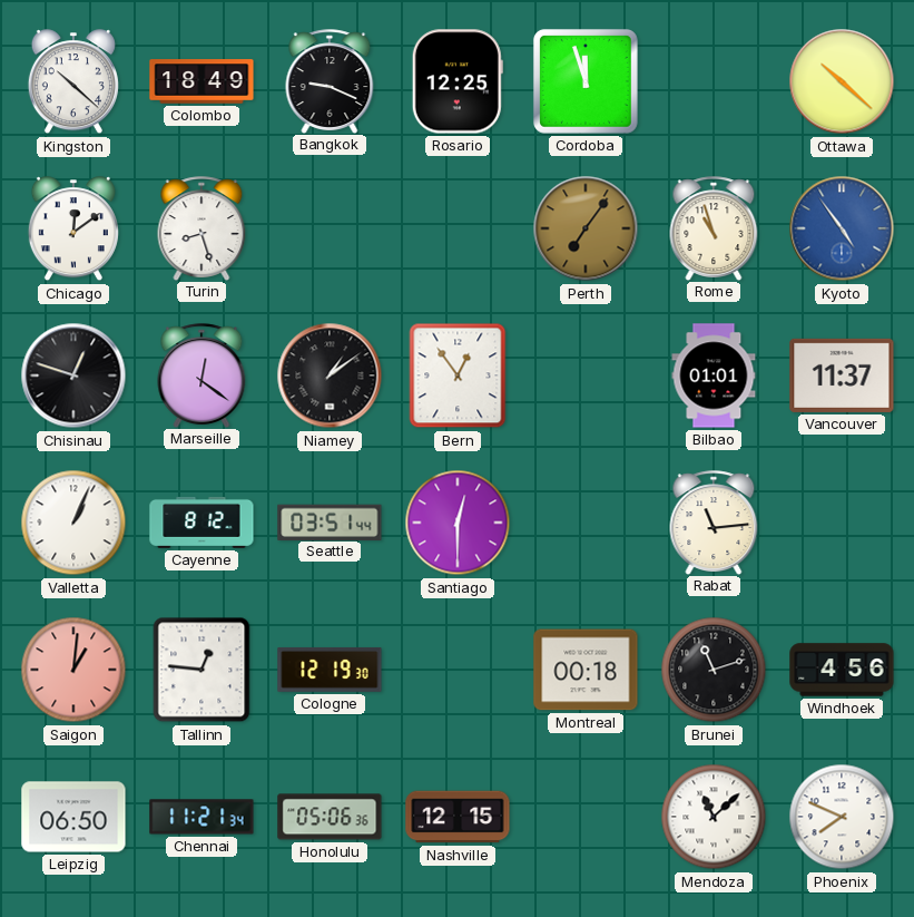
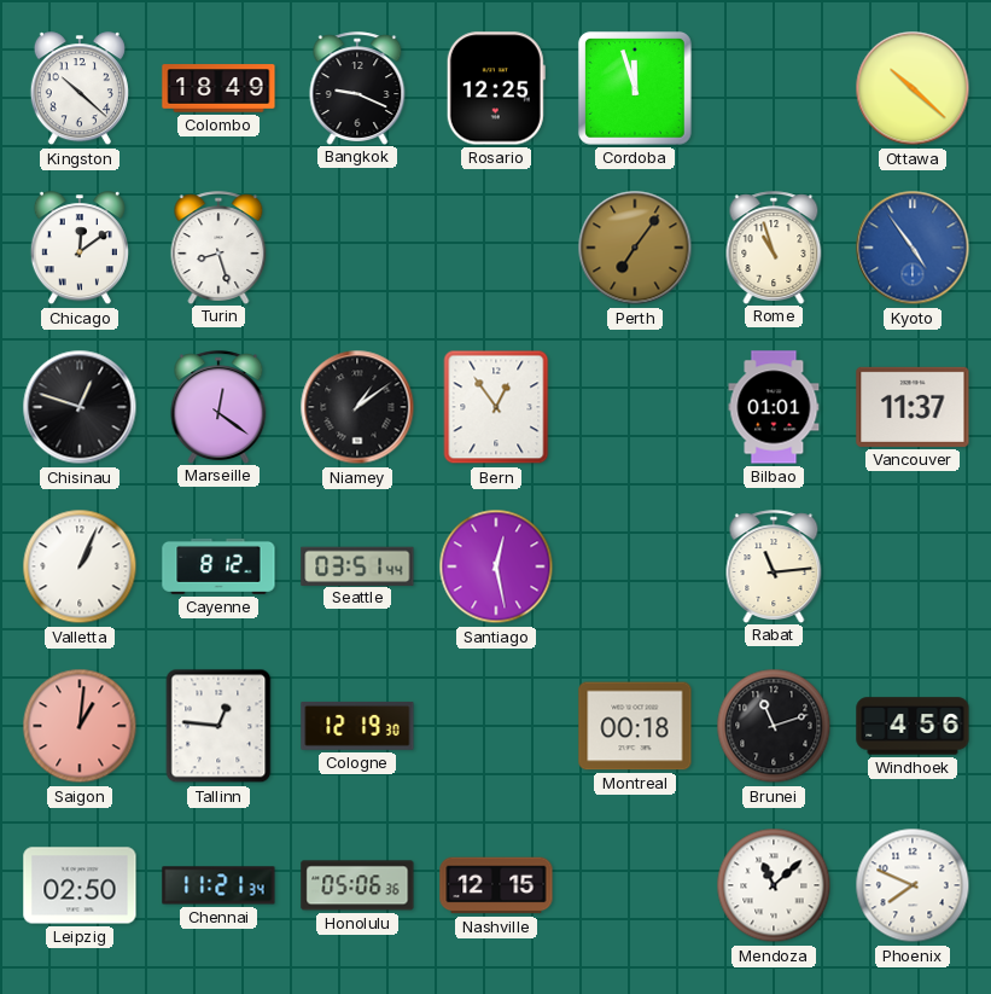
Santiago: 12:30 -> 12:28
Leipzig: 06:50 -> 02:50
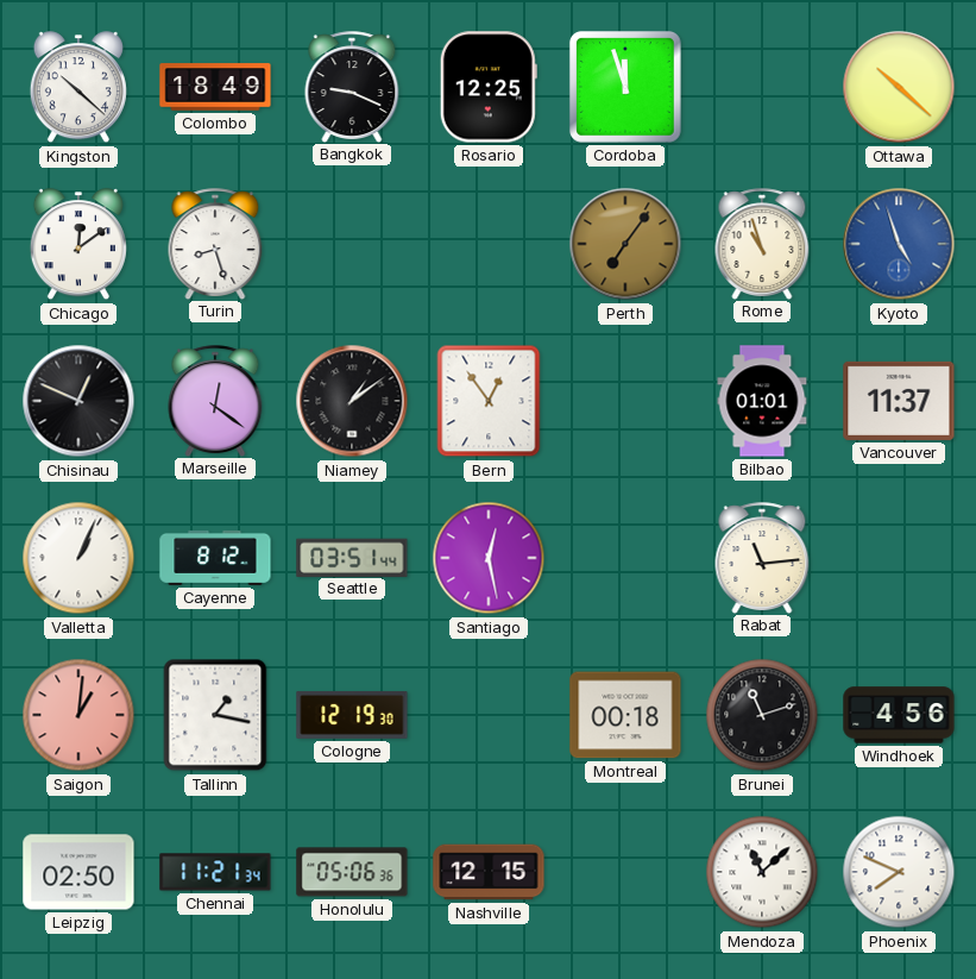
Kyoto: 4:54 -> 4:57
Chisinau: 12:48 -> 12:49
Tallinn: 12:46 -> 1:17
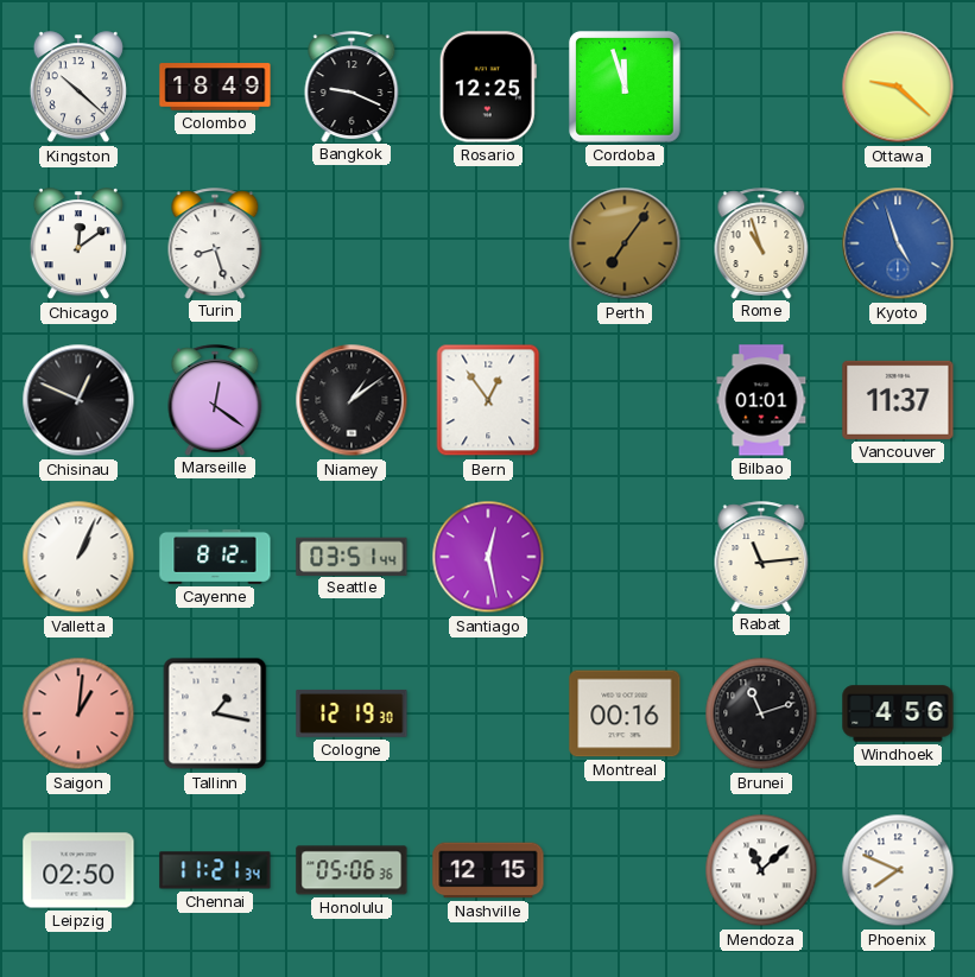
Ottawa: 10:22 -> 9:22
Montreal: 00:18 -> 00:16
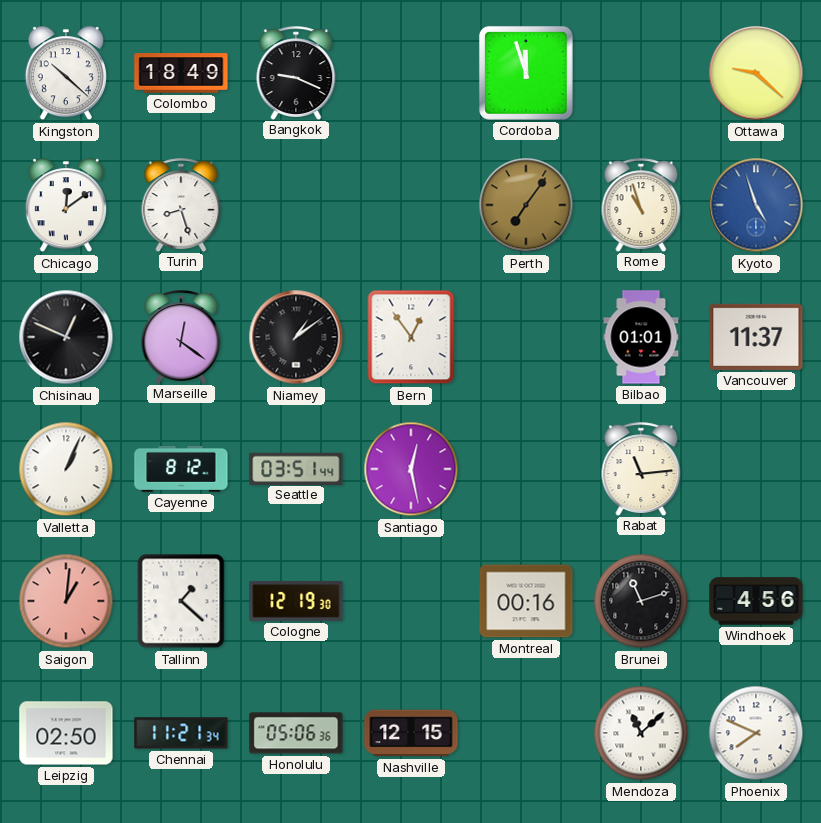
Rosario: 12:25 -> none
Tallinn: 1:17 -> 1:22
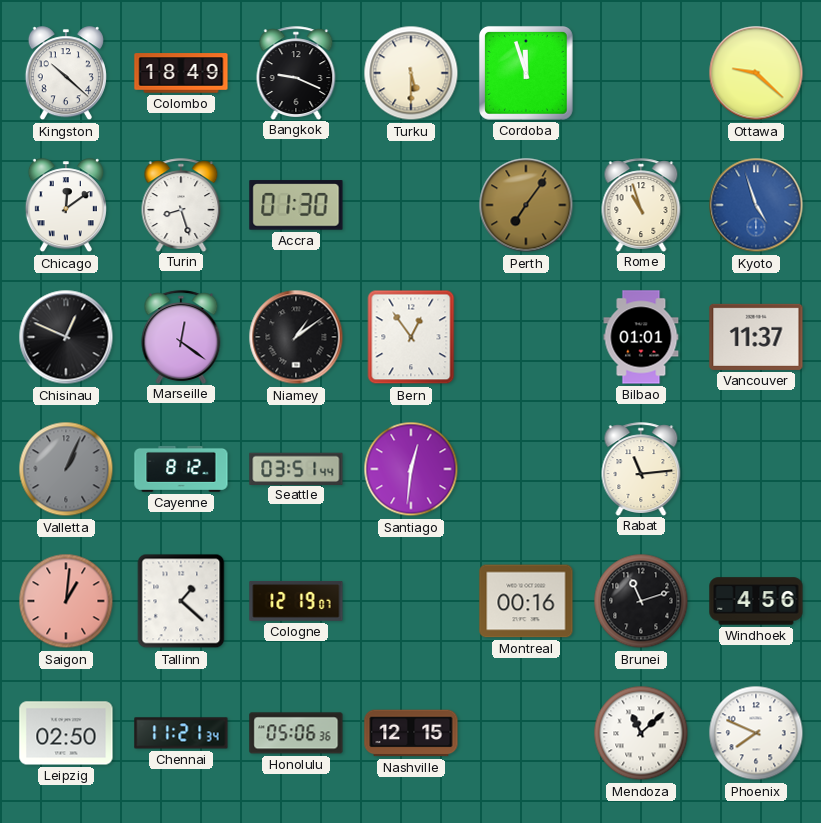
Turku: none -> 5:30
Accra: none -> 01:30
Valletta dial: white -> grey
Santiago: 12:28 -> 12:31
Cologne: 12:19:30 -> 12:19:07
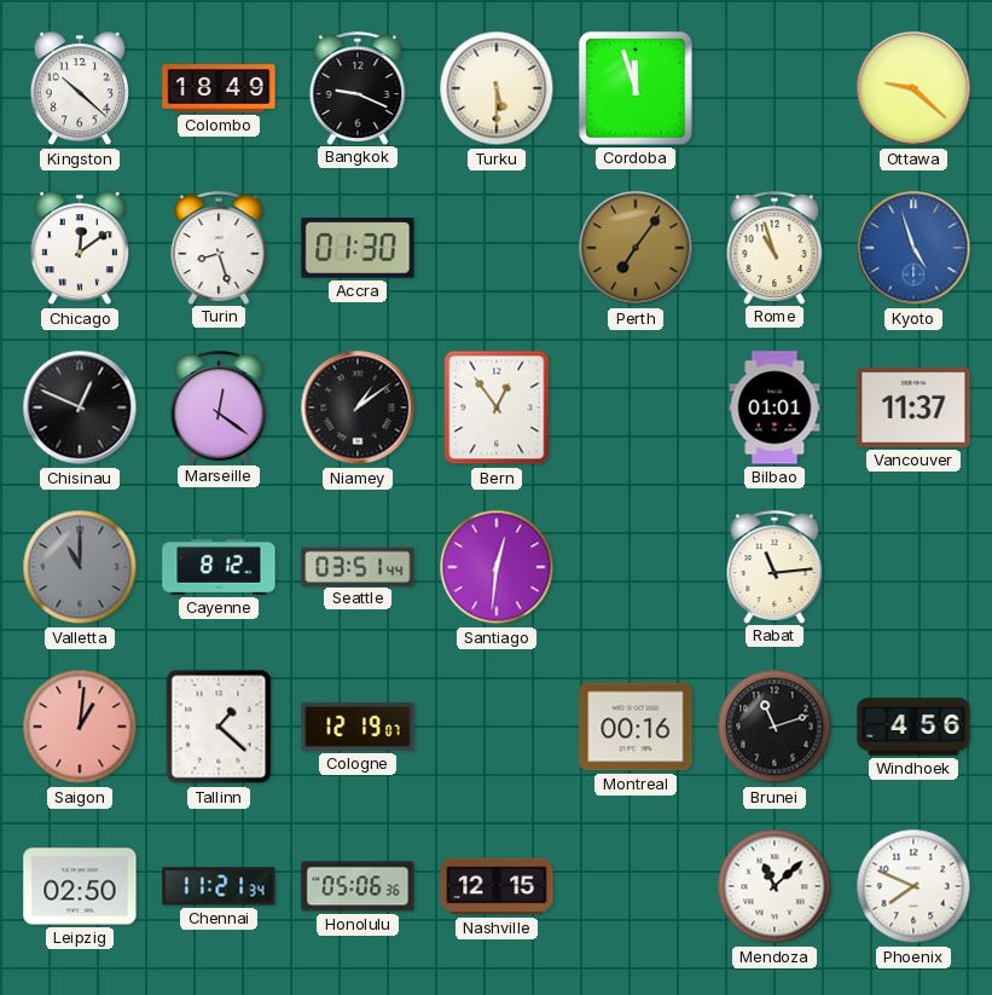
Valletta: 1:04 -> 11:00
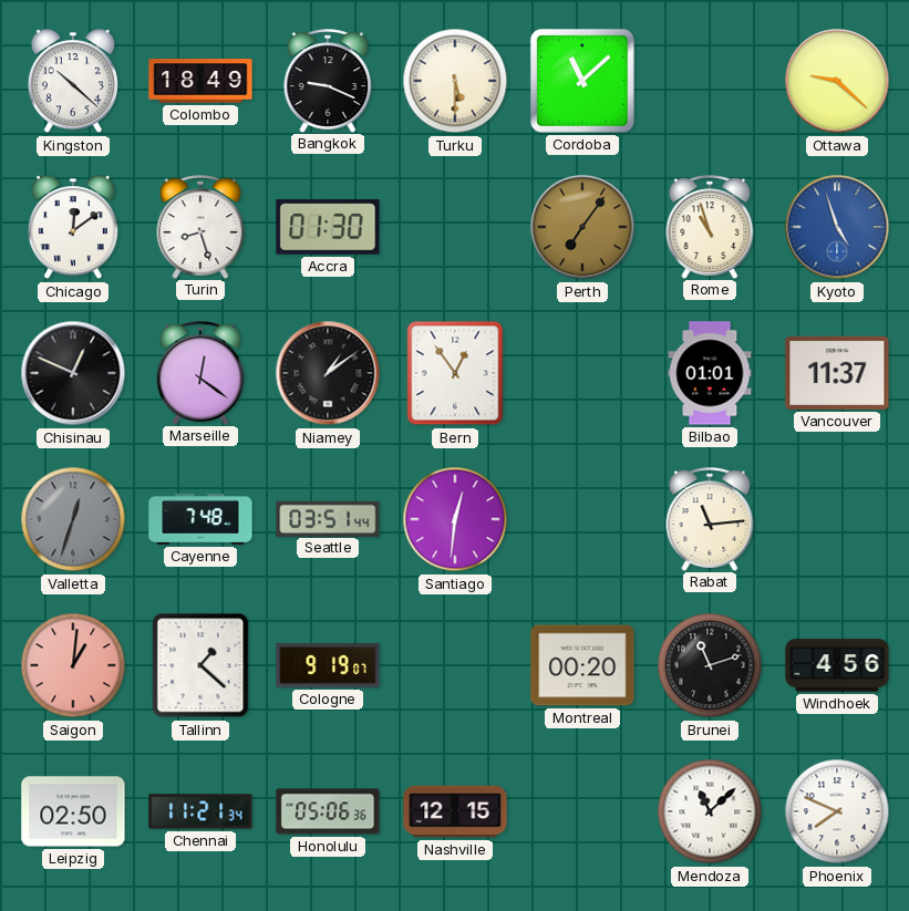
Cordoba: 11:57 -> 11:08
Valletta: 11:00 -> 12:33
Cayenne: 8:12 -> 7:48
Cologne: 12:19 -> 9:19
Montreal: 00:16 -> 00:20
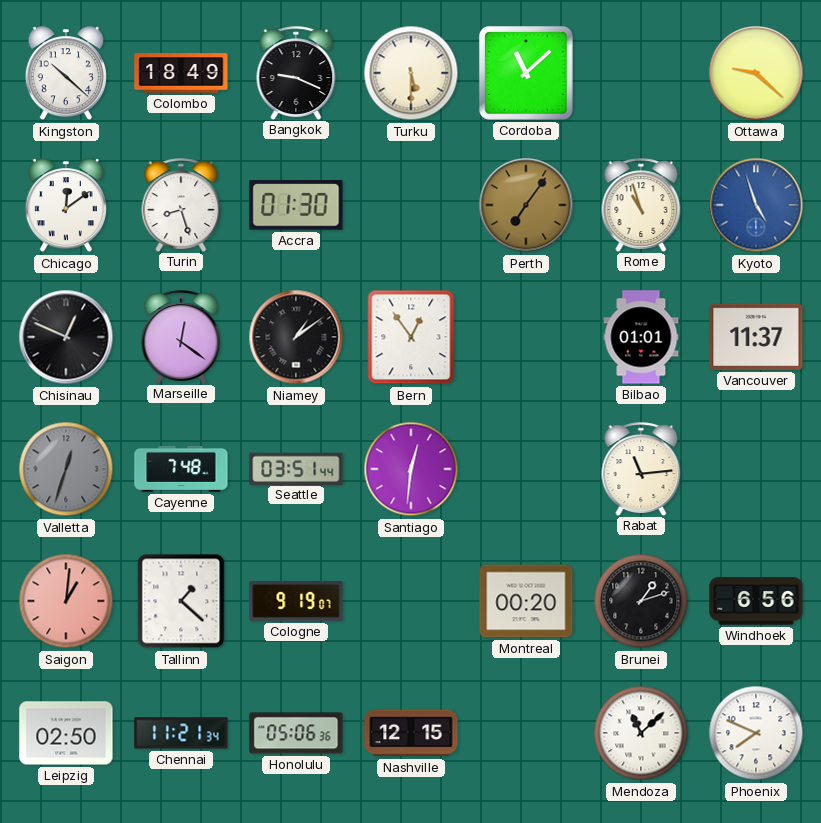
Brunei: 11:12 -> 1:12
Windhoek: 4:56 -> 6:56
